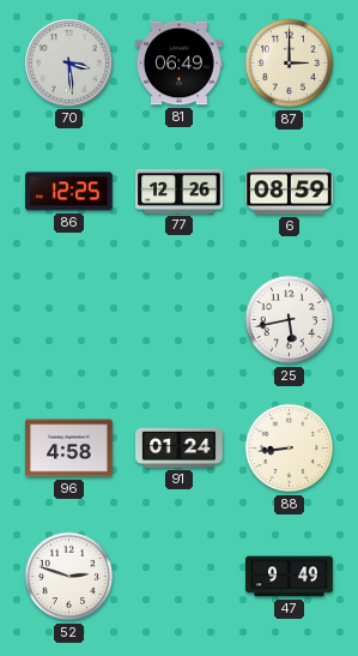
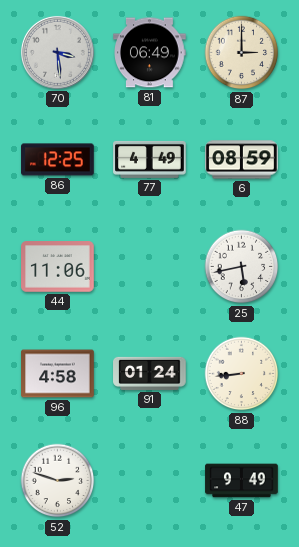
77: 12:26 -> 4:49
44: none -> 11:06
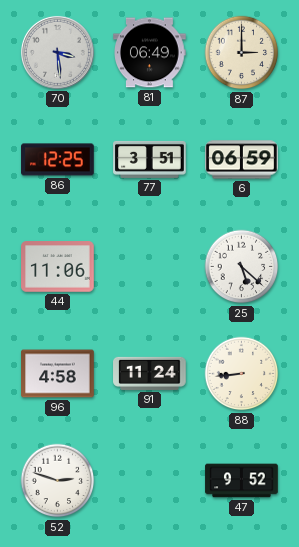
77: 4:49 -> 3:51
6: 08:59 -> 06:59
25: 5:43 -> 5:22
91: 01:24 -> 11:24
47: 9:49 -> 9:52
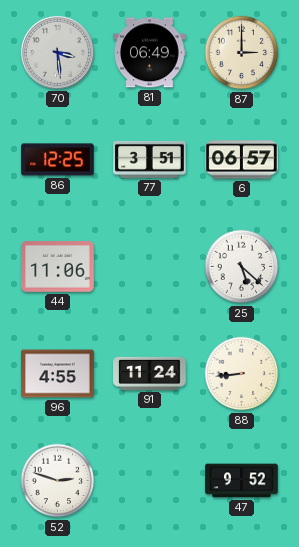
6: 06:59 -> 06:57
96: 4:58 -> 4:55
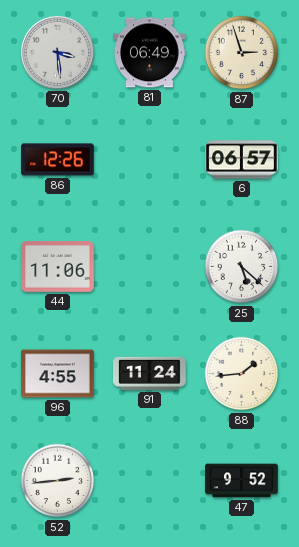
87: 3:00 -> 2:57
86: 12:25 -> 12:26
77: 3:51 -> none
88: 8:44 -> 1:44
52: 2:48 -> 2:44
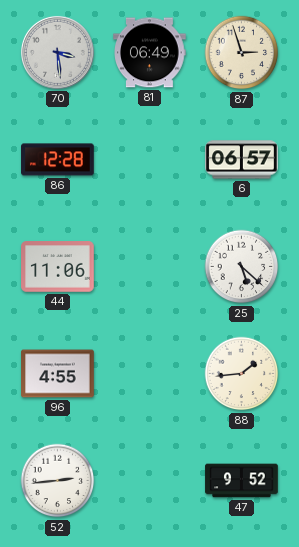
86: 12:26 -> 12:28
91: 11:24 -> none
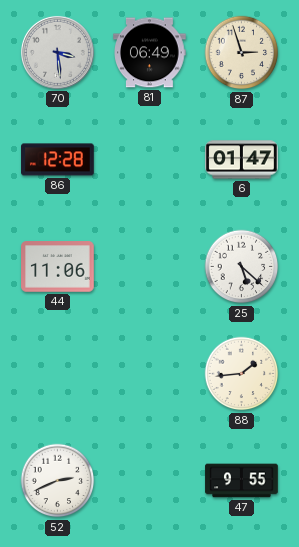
6: 06:57 -> 01:47
96: 4:55 -> none
52: 2:44 -> 2:41
47: 9:52 -> 9:55
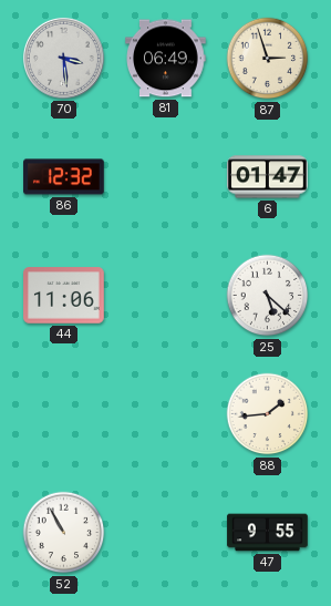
86: 12:28 -> 12:32
52: 2:41 -> 10:55
